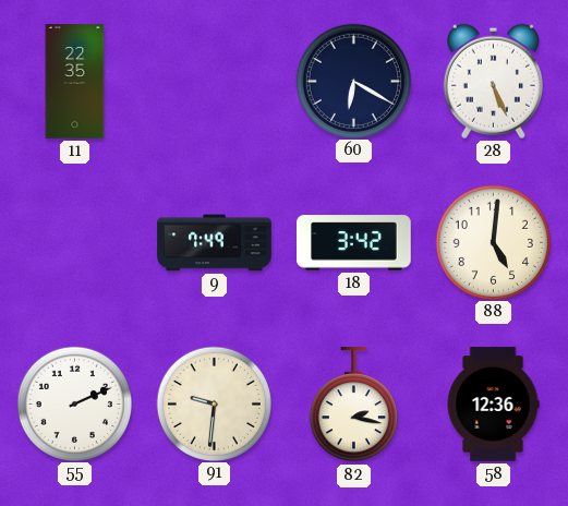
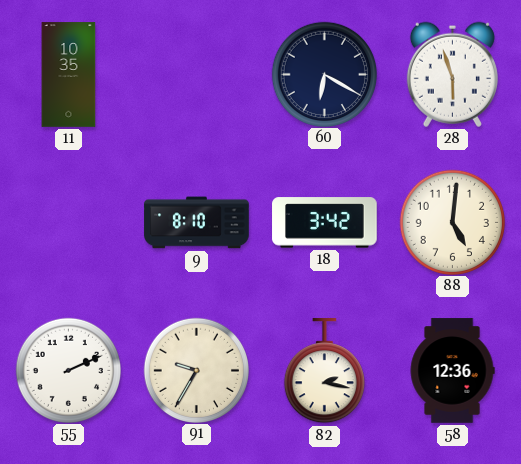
11: 22:35 -> 10:35
28: 5:26 -> 5:57
9: 7:49 -> 8:10
91: 9:31 -> 9:35
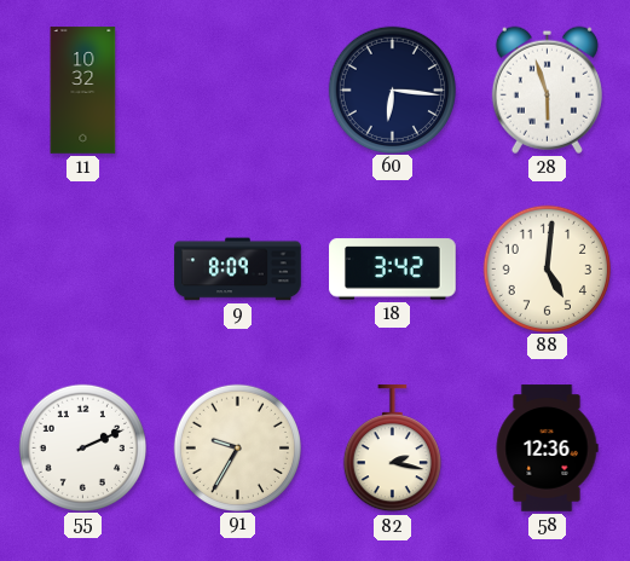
11: 10:35 -> 10:32
60: 6:20 -> 6:16
9: 8:10 -> 8:09
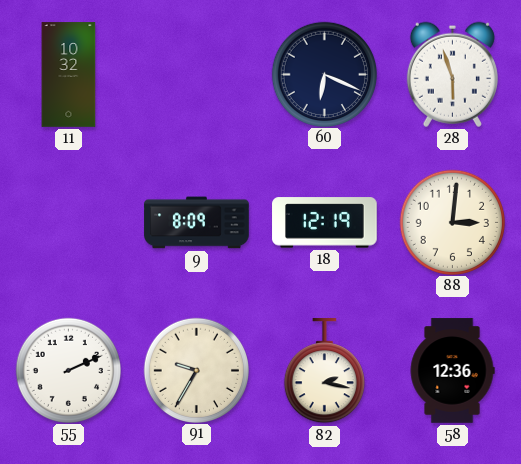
60: 6:16 -> 6:19
18: 3:42 -> 12:19
88: 5:01 -> 3:01
